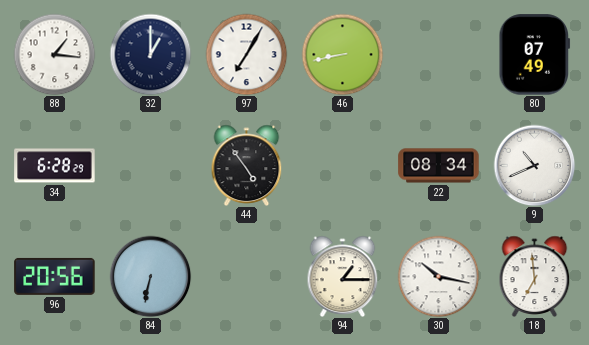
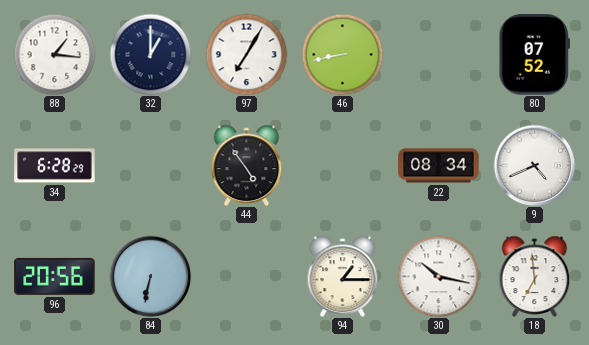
80: 07:49 -> 07:52
9: 10:41 -> 4:41
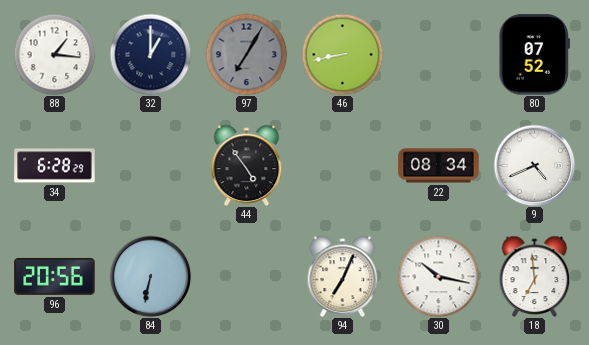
97 dial: white -> grey
94: 1:15 -> 7:04
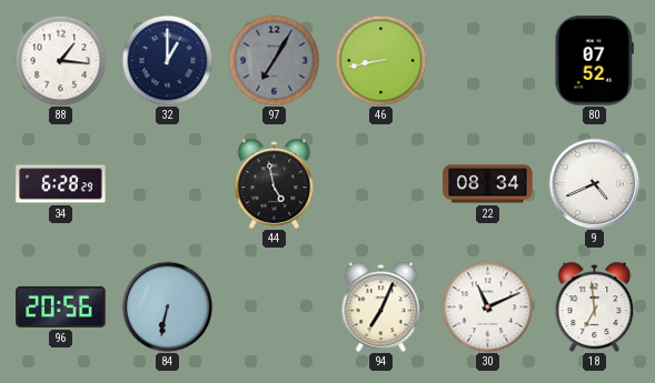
44: 4:54 -> 4:58
30: 10:17 -> 11:11
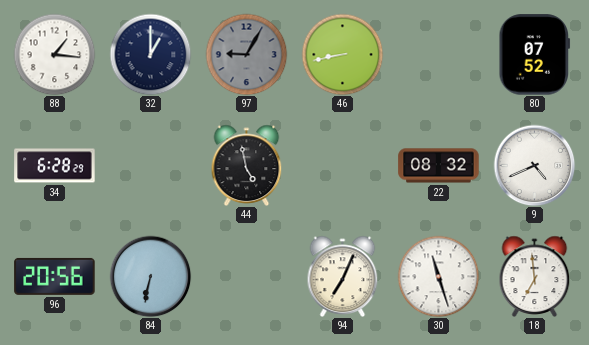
97: 7:05 -> 9:05
22: 08:34 -> 08:32
30: 11:11 -> 11:27
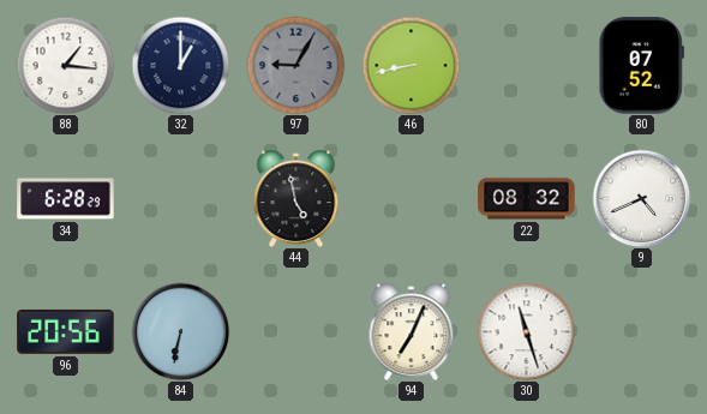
18: 6:59 -> none
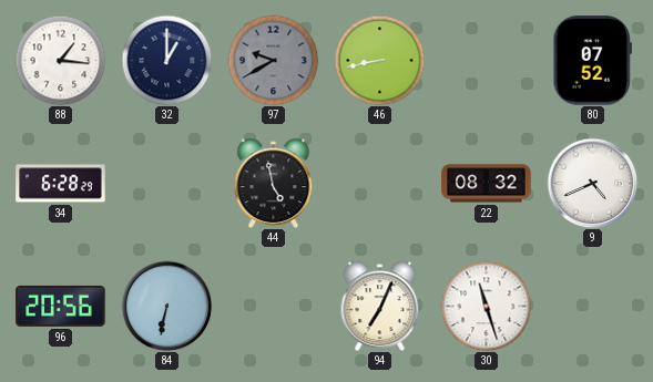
97: 9:05 -> 9:40
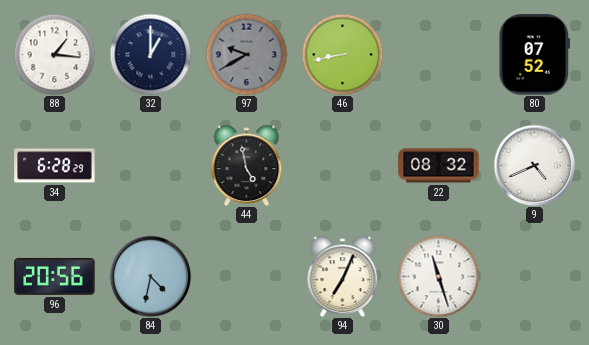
84: 6:32 -> 4:32
